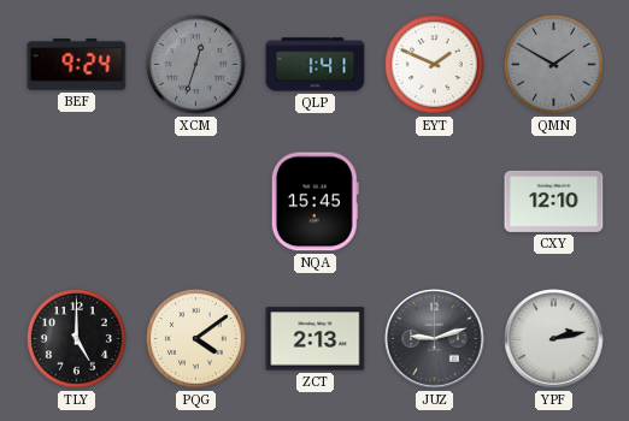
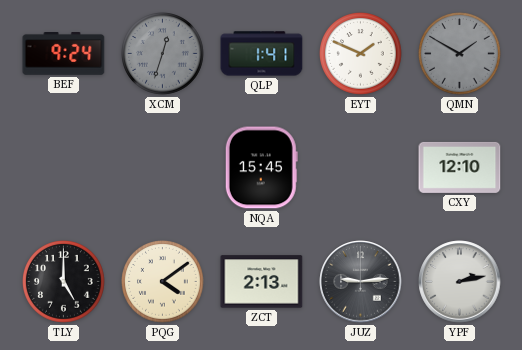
JUZ: 9:12 -> 9:14
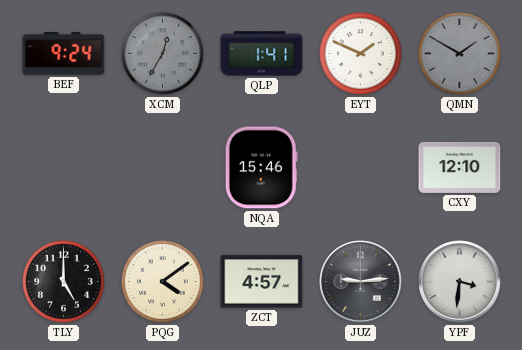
XCM: 12:33 -> 12:35
NQA: 15:45 -> 15:46
ZCT: 2:13 -> 4:57
YPF: 2:13 -> 3:31
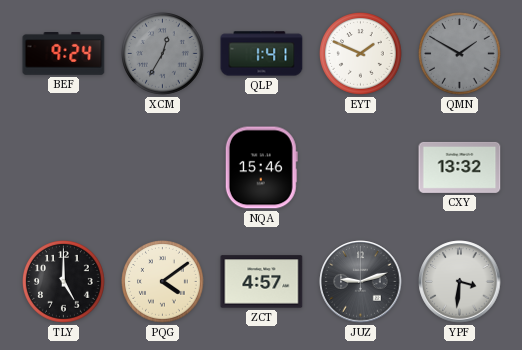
CXY: 12:10 -> 13:32
JUZ: 9:14 -> 9:12
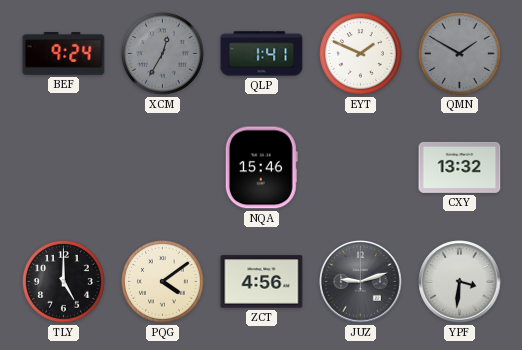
ZCT: 4:57 -> 4:56
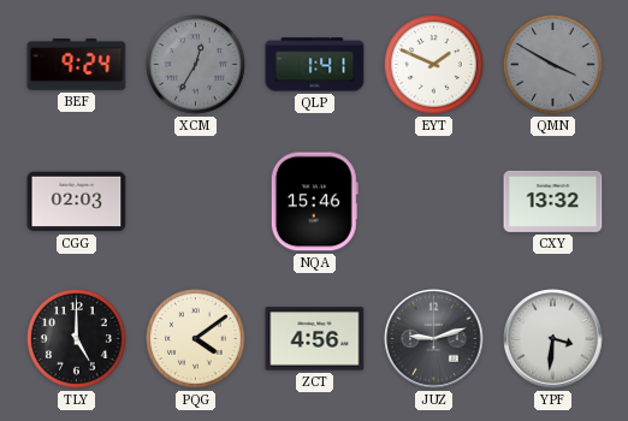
QMN: 1:50 -> 3:50
CGG: none -> 02:03
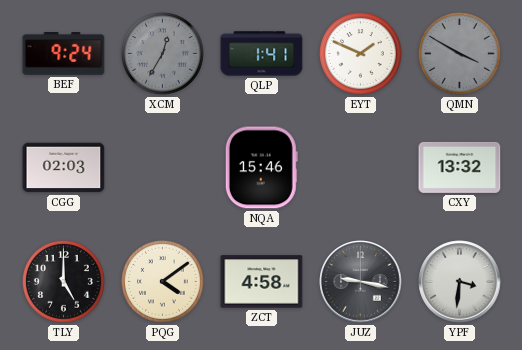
ZCT: 4:56 -> 4:58
JUZ: 9:12 -> 9:17
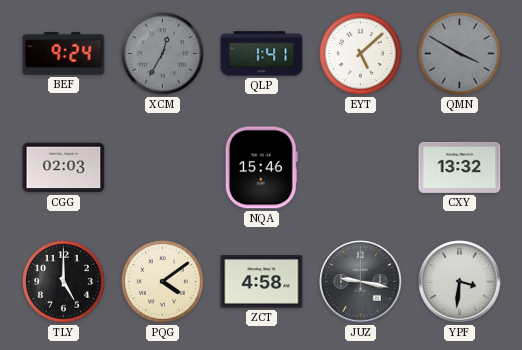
EYT: 1:49 -> 5:08
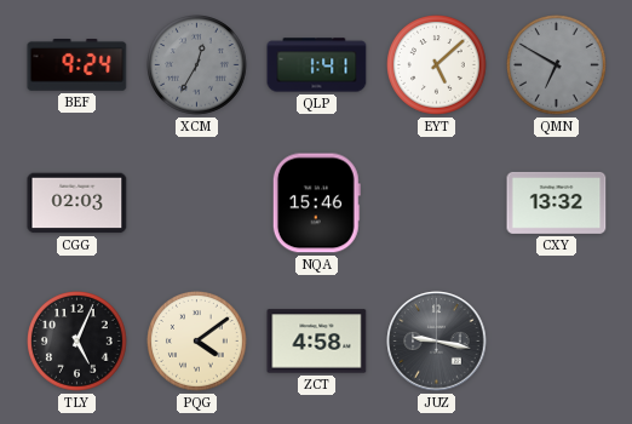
QMN: 3:50 -> 6:50
TLY: 5:00 -> 5:04
YPF: 3:31 -> none
